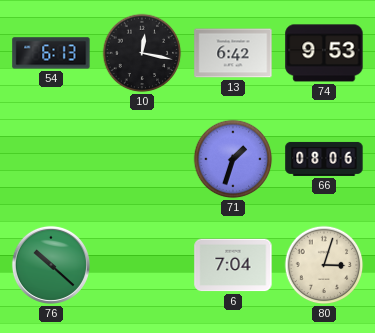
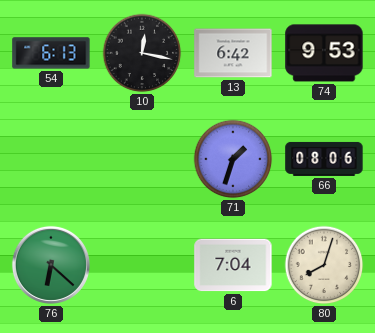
76: 10:22 -> 6:22
80: 3:03 -> 8:03
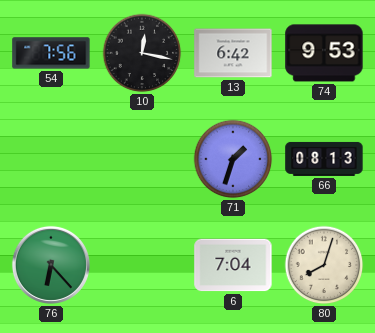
54: 6:13 -> 7:56
66: 08:06 -> 08:13
76: 6:22 -> 6:23
